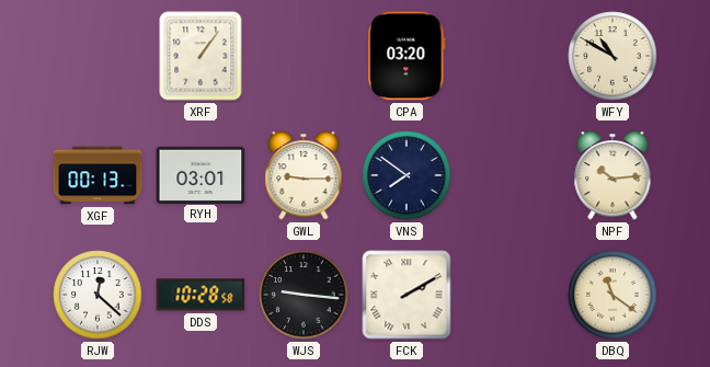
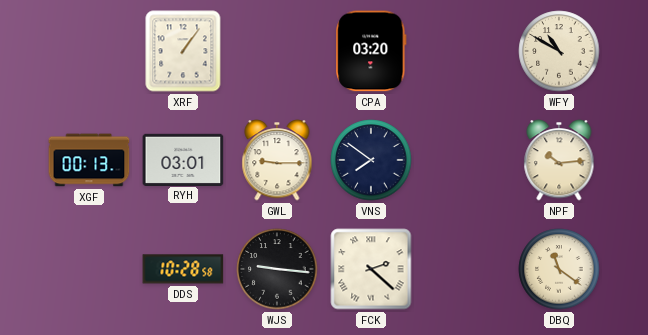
RJW: 12:22 -> none
FCK: 2:10 -> 2:22
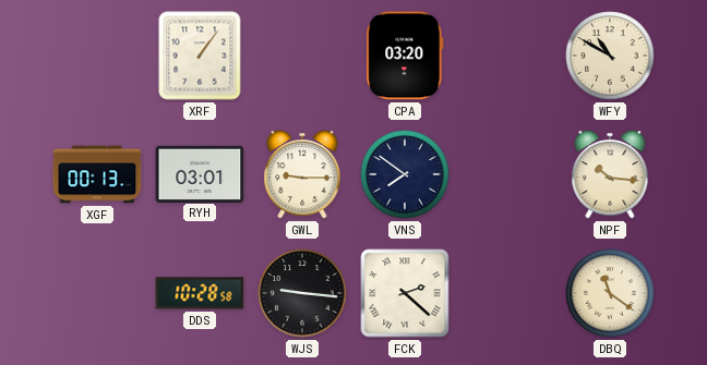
NPF: 10:14 -> 10:16
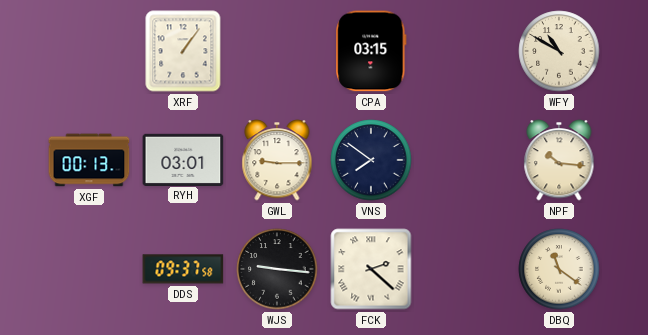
CPA: 03:20 -> 03:15
DDS: 10:28 -> 09:37
